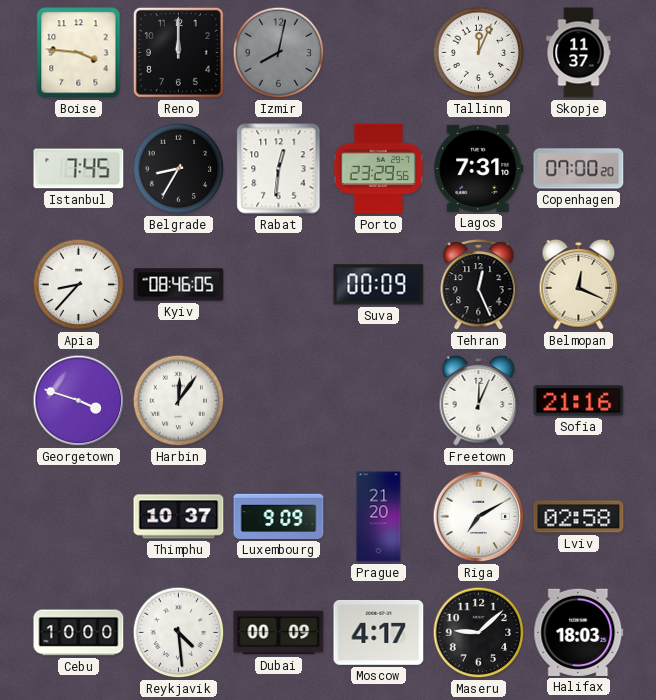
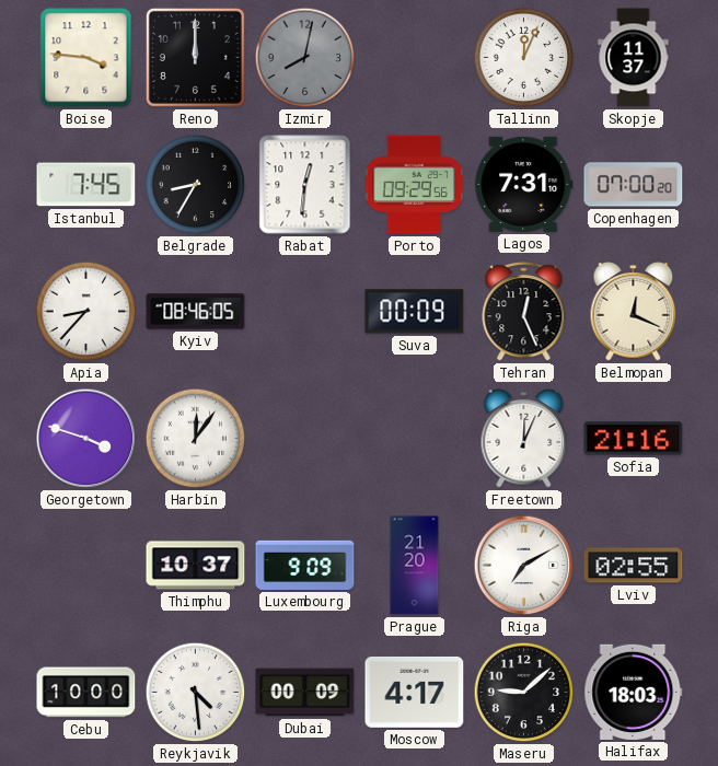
Porto: 23:29 -> 09:29
Lviv: 02:58 -> 02:55
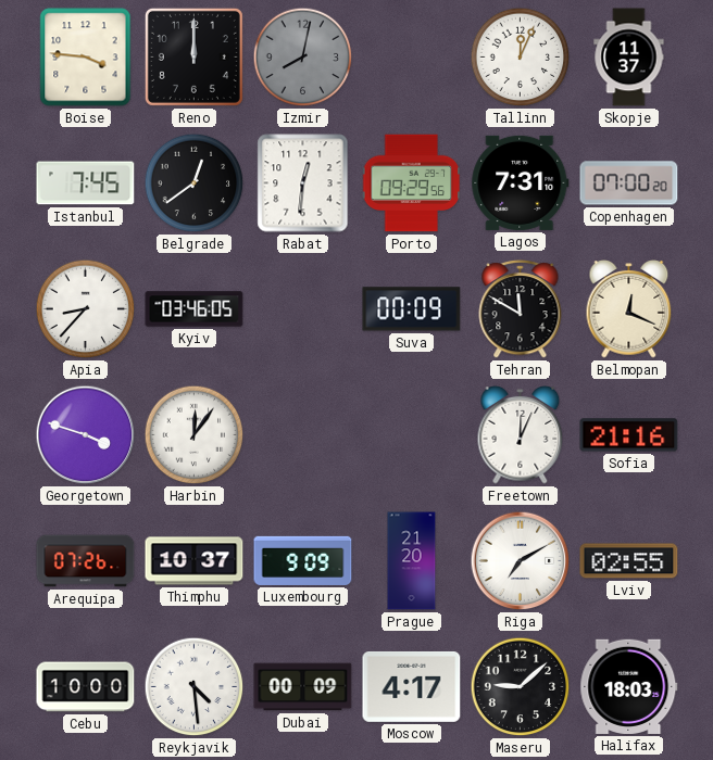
Belgrade: 8:35 -> 12:39
Kyiv: 08:46 -> 03:46
Tehran: 12:26 -> 11:50
Arequipa: none -> 07:26
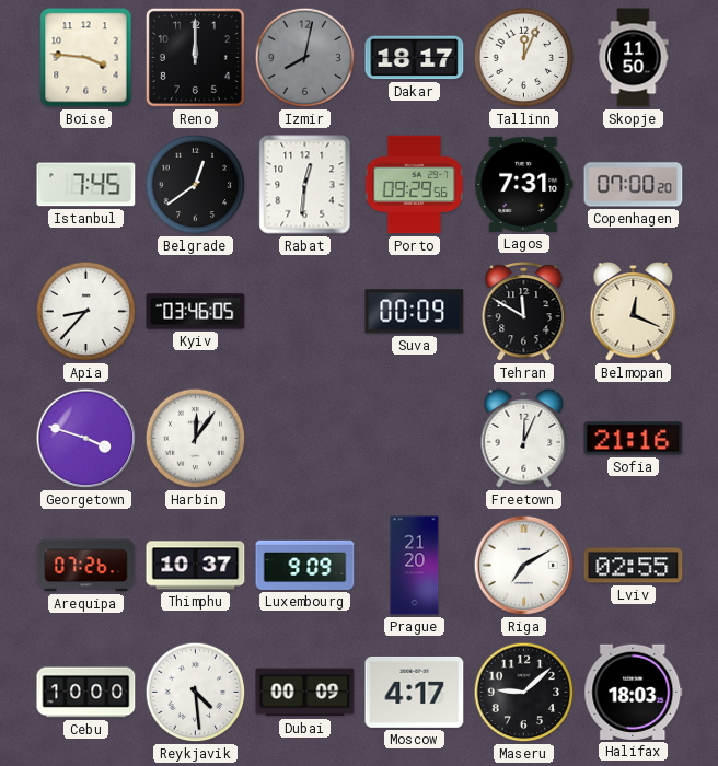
Dakar: none -> 18:17
Skopje: 11:37 -> 11:50
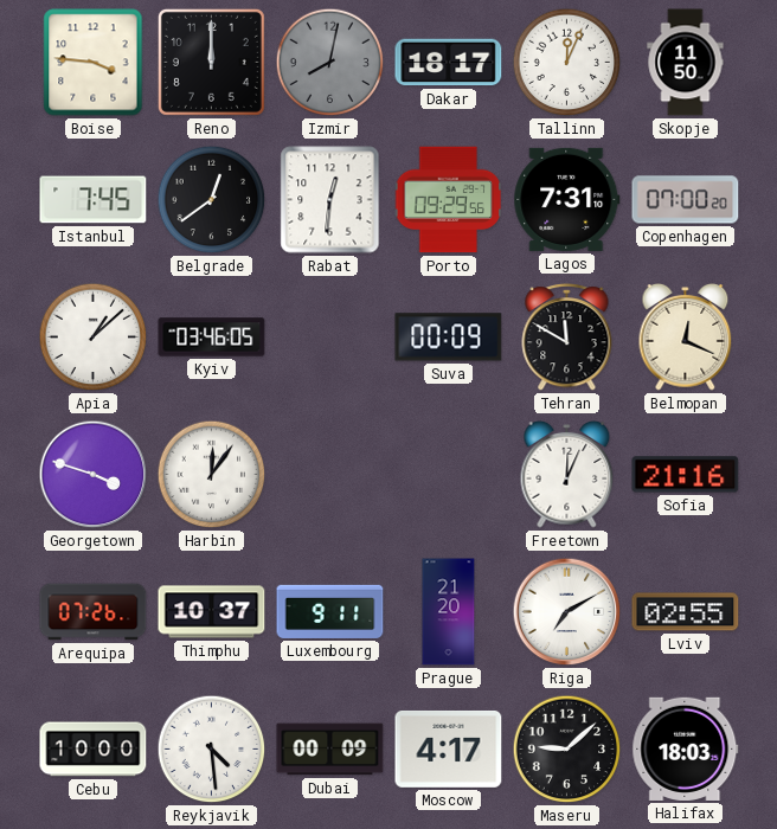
Apia: 8:37 -> 1:08
Luxembourg: 9:09 -> 9:11
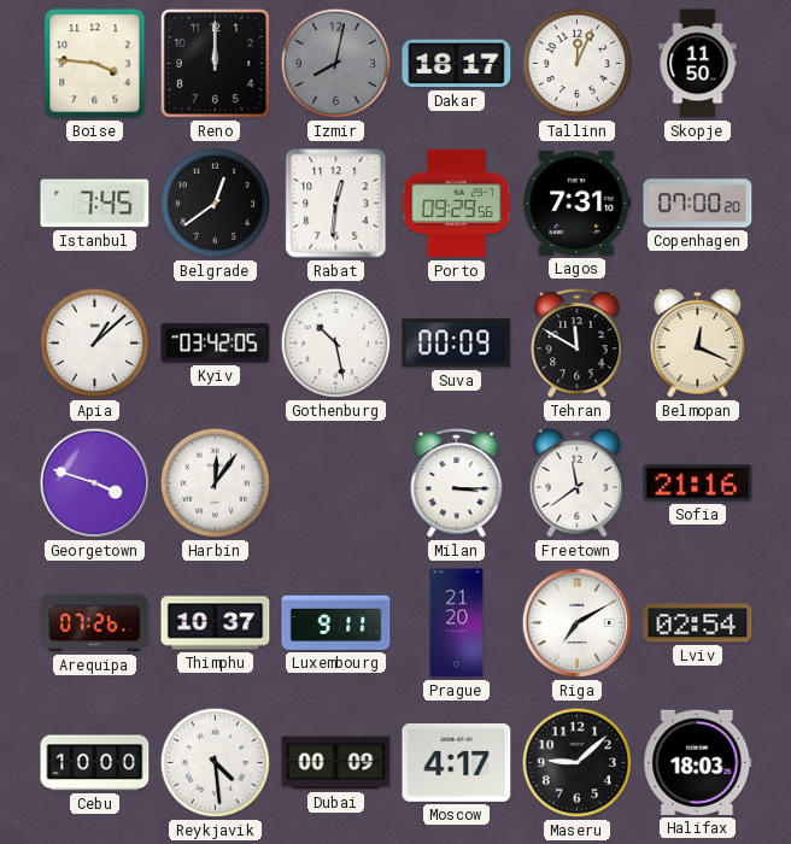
Kyiv: 03:46 -> 03:42
Gothenburg: none -> 10:28
Milan: none -> 3:15
Freetown: 12:04 -> 11:39
Lviv: 02:55 -> 02:54
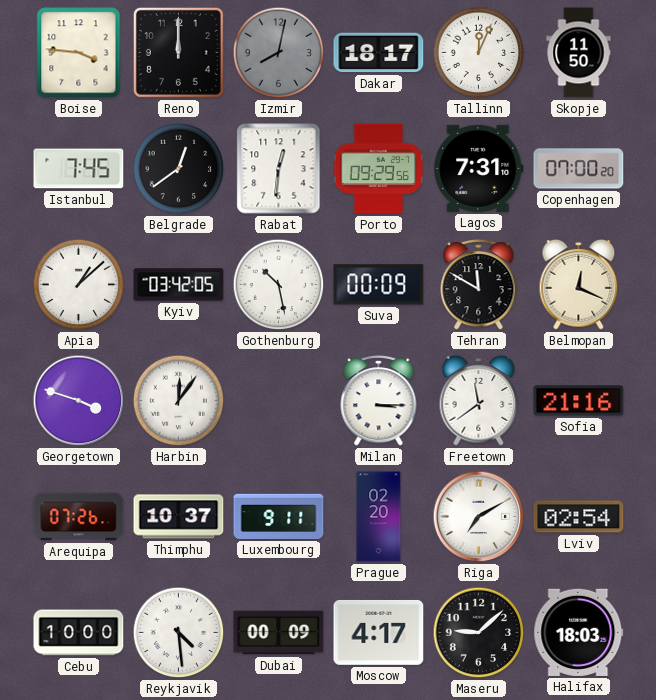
Prague: 21:20 -> 02:20
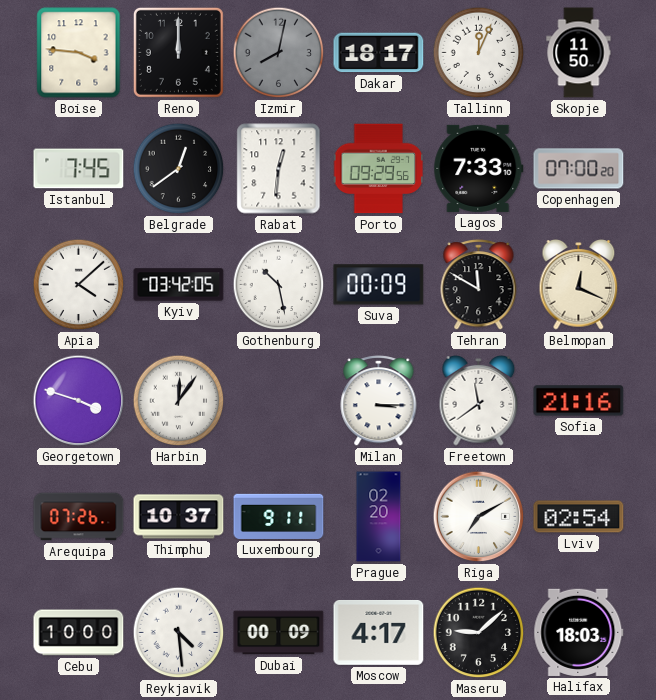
Lagos: 7:31 -> 7:33
Apia: 1:08 -> 4:08
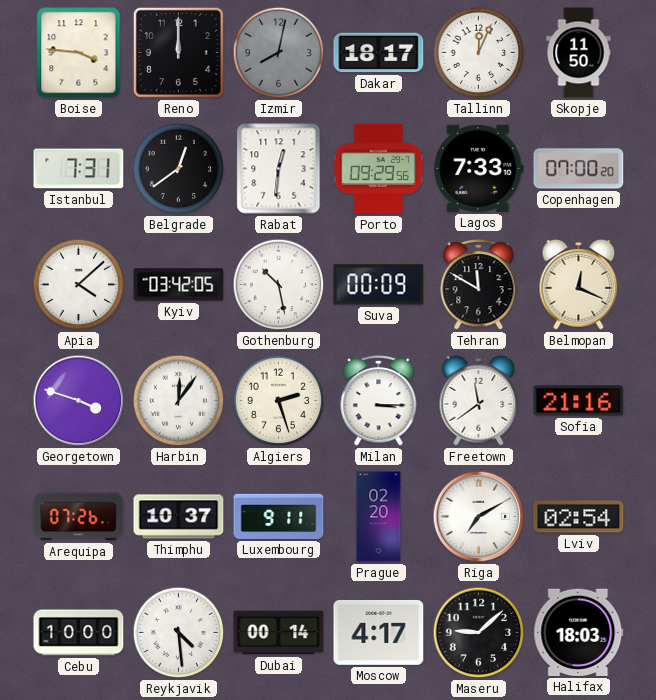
Istanbul: 7:45 -> 7:31
Algiers: none -> 2:27
Dubai: 00:09 -> 00:14
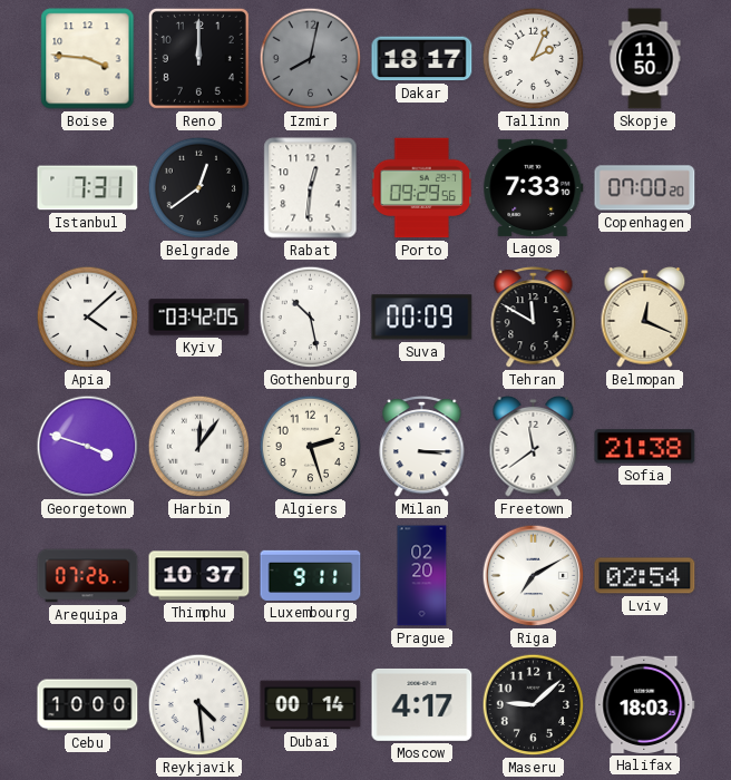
Tallinn: 12:04 -> 2:04
Sofia: 21:16 -> 21:38
